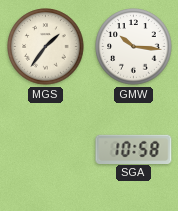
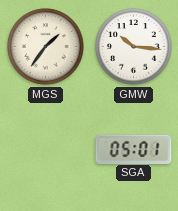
SGA: 10:58 -> 05:01
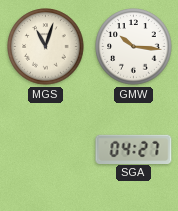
MGS: 1:36 -> 11:03
SGA: 05:01 -> 04:27
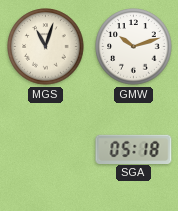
GMW: 10:16 -> 10:12
SGA: 04:27 -> 05:18
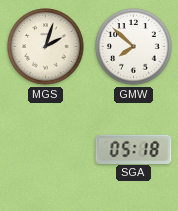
MGS: 11:03 -> 2:03
GMW: 10:12 -> 7:52
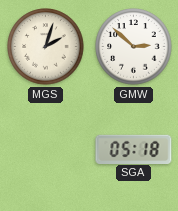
GMW: 7:52 -> 2:52
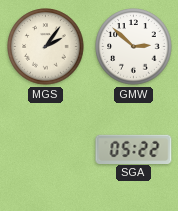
MGS: 2:03 -> 2:06
SGA: 05:18 -> 05:22
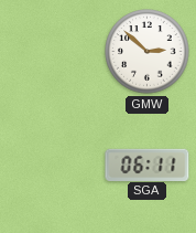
MGS: 2:06 -> none
SGA: 05:22 -> 06:11
